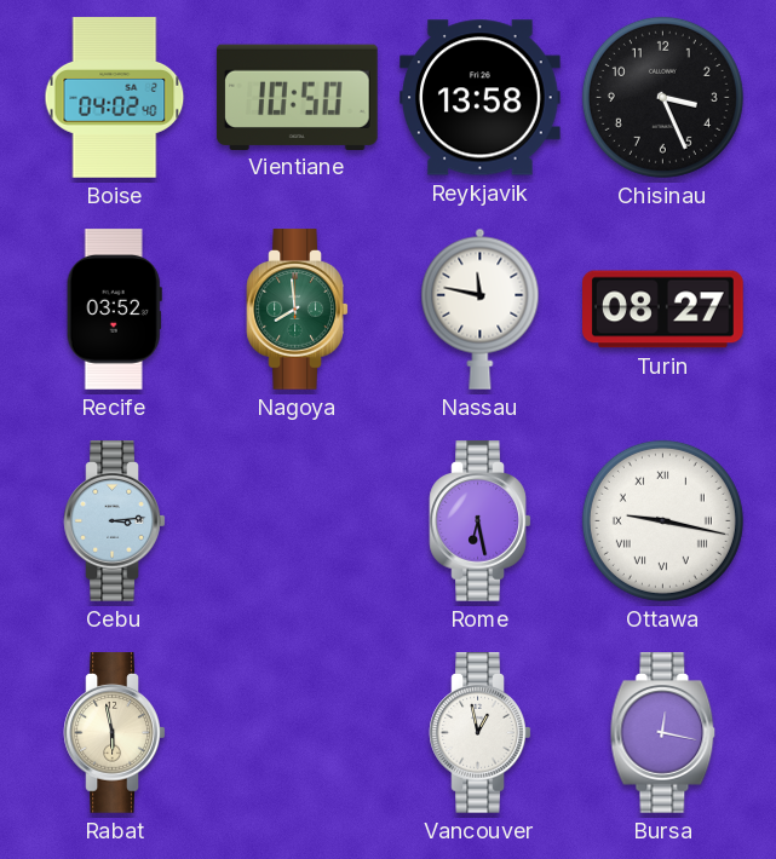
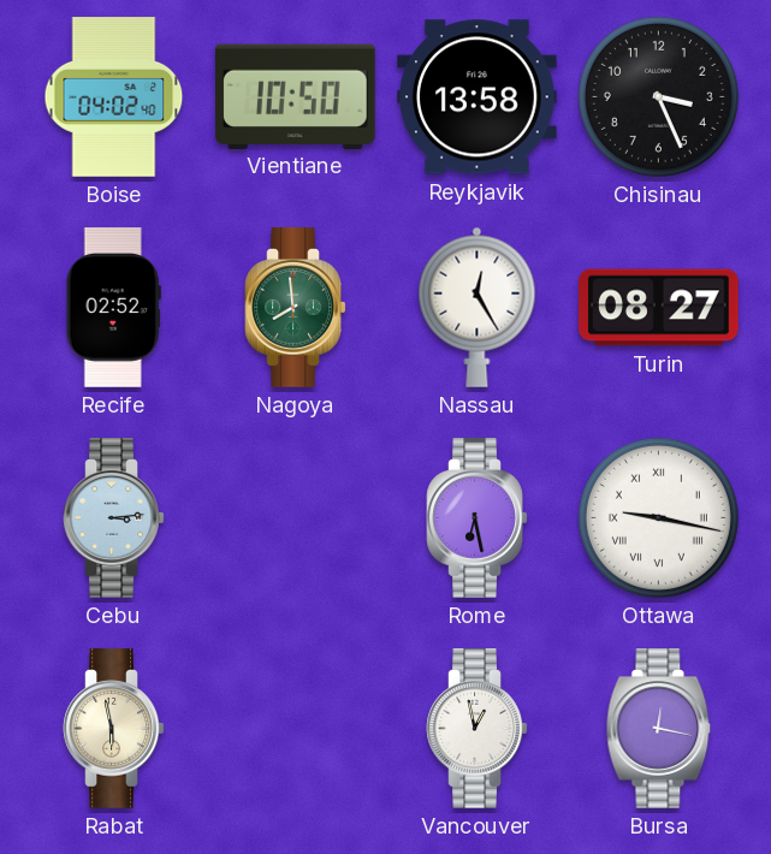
Recife: 03:52 -> 02:52
Nassau: 11:47 -> 12:25
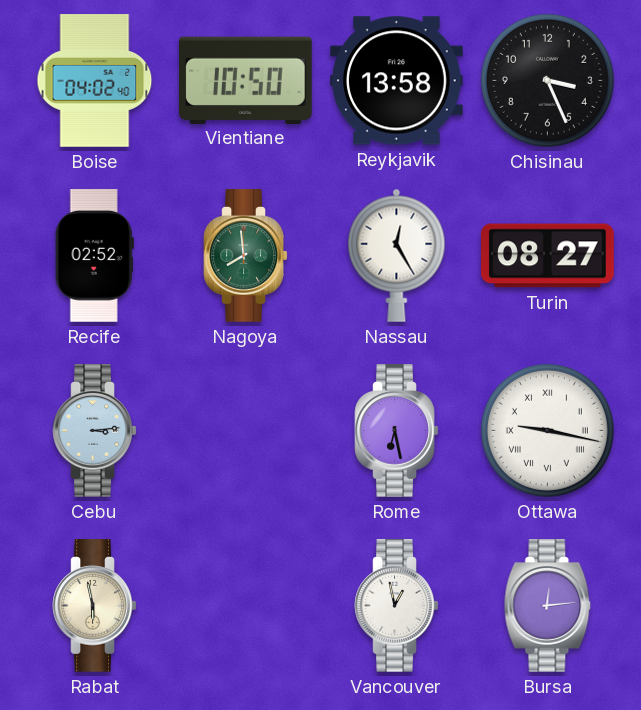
Bursa: 12:17 -> 12:14
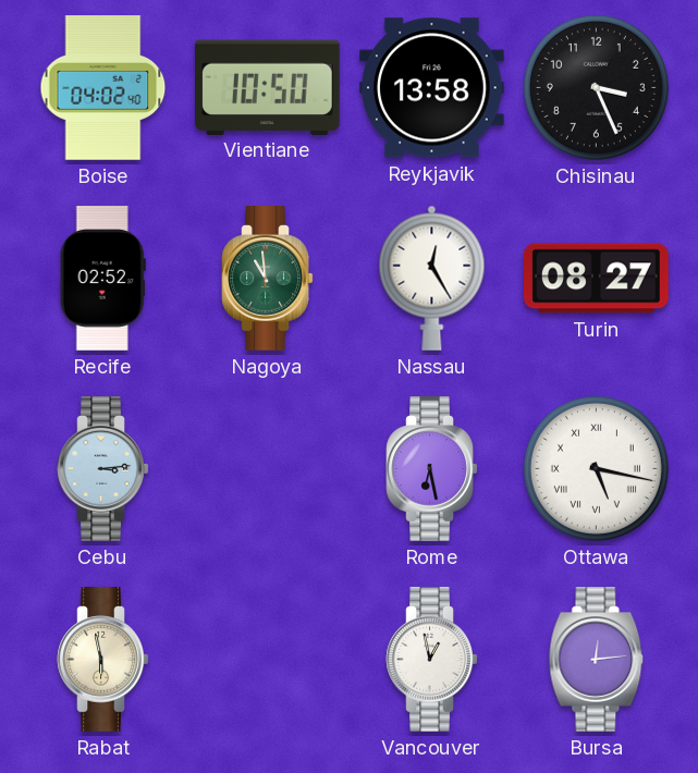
Nagoya: 7:59 -> 10:59
Ottawa: 9:17 -> 5:17
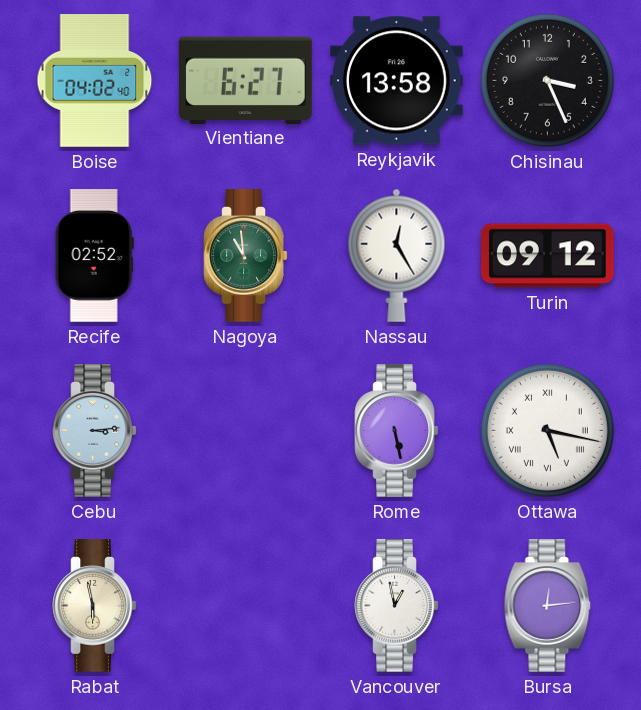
Vientiane: 10:50 -> 6:27
Turin: 08:27 -> 09:12
Rome: 6:28 -> 5:28
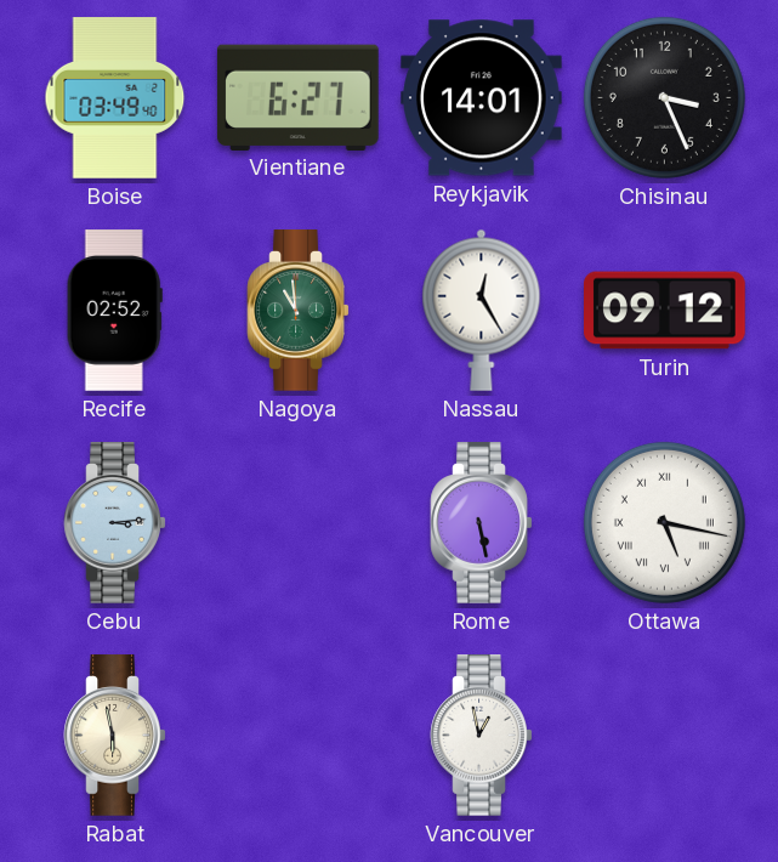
Boise: 04:02 -> 03:49
Reykjavik: 13:58 -> 14:01
Bursa: 12:14 -> none
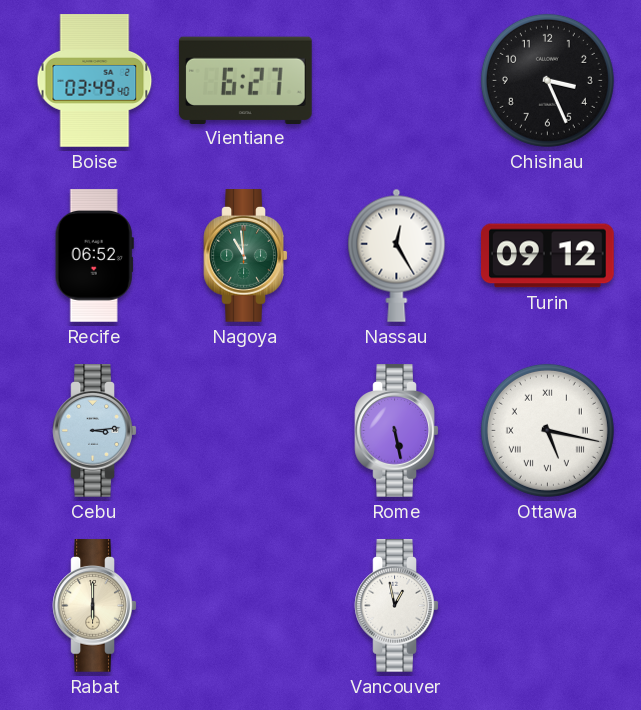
Reykjavik: 14:01 -> none
Recife: 02:52 -> 06:52
Rabat: 5:58 -> 6:00
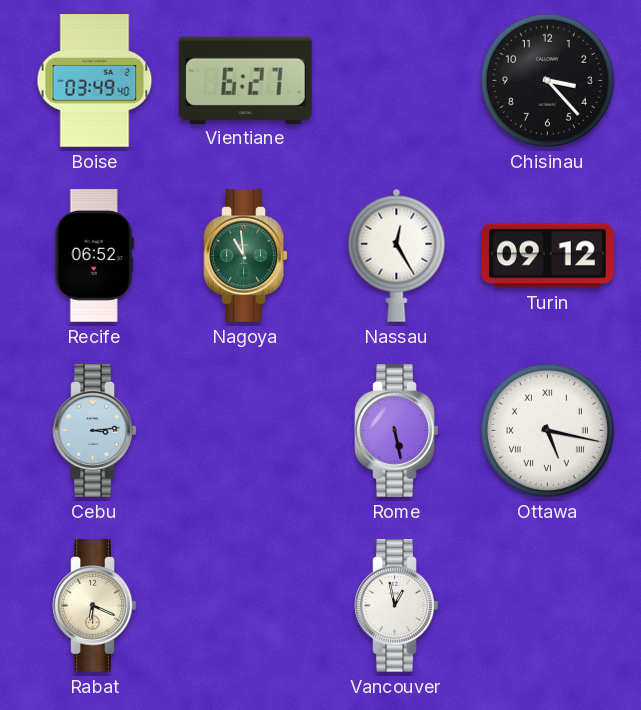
Chisinau: 3:26 -> 3:23
Rabat: 6:00 -> 6:19
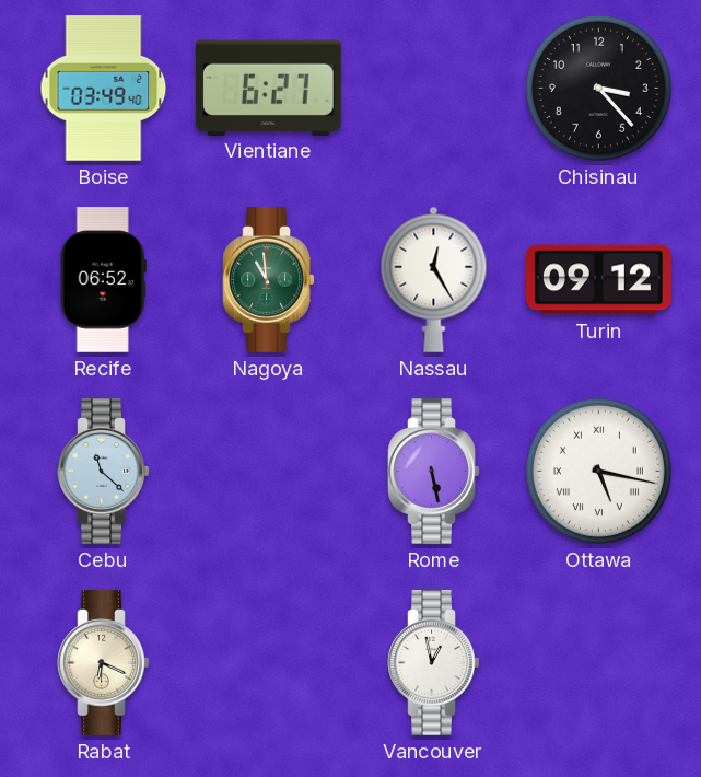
Cebu: 3:14 -> 11:22
